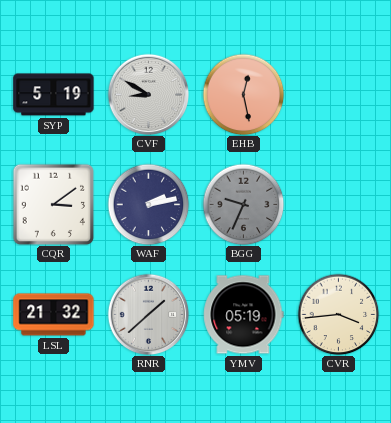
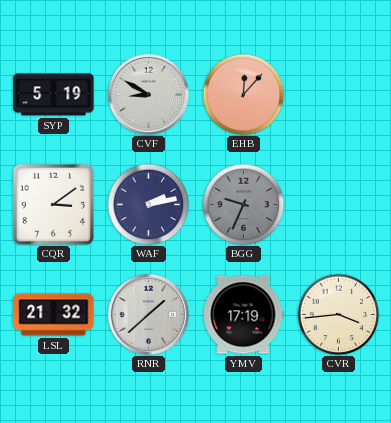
EHB: 12:28 -> 12:07
YMV: 05:19 -> 17:19
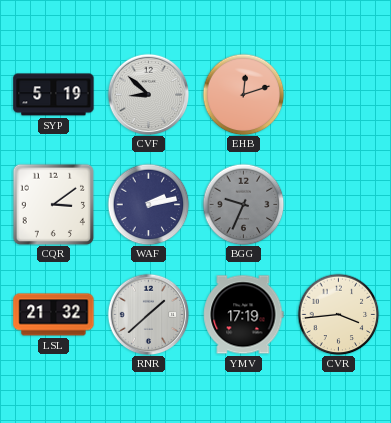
CVF: 8:50 -> 8:52
EHB: 12:07 -> 12:12
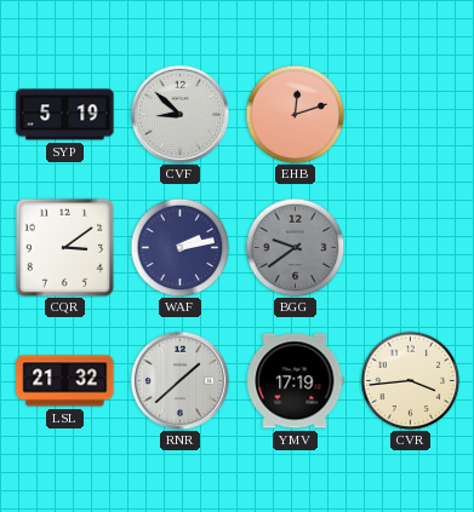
BGG: 9:34 -> 9:39
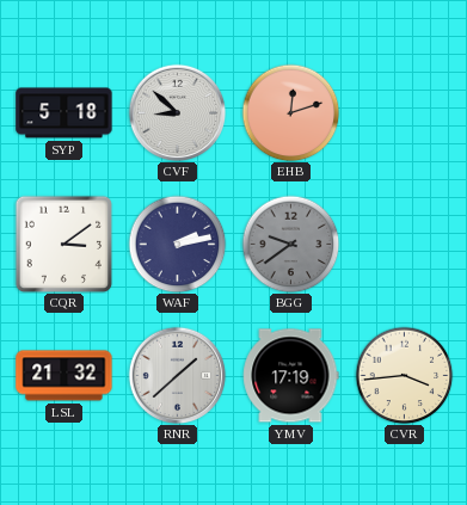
SYP: 5:19 -> 5:18
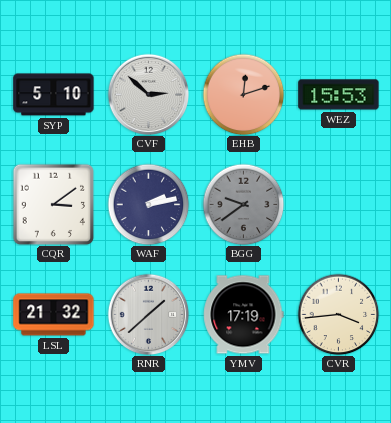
SYP: 5:18 -> 5:10
CVF: 8:52 -> 2:52
WEZ: none -> 15:53
